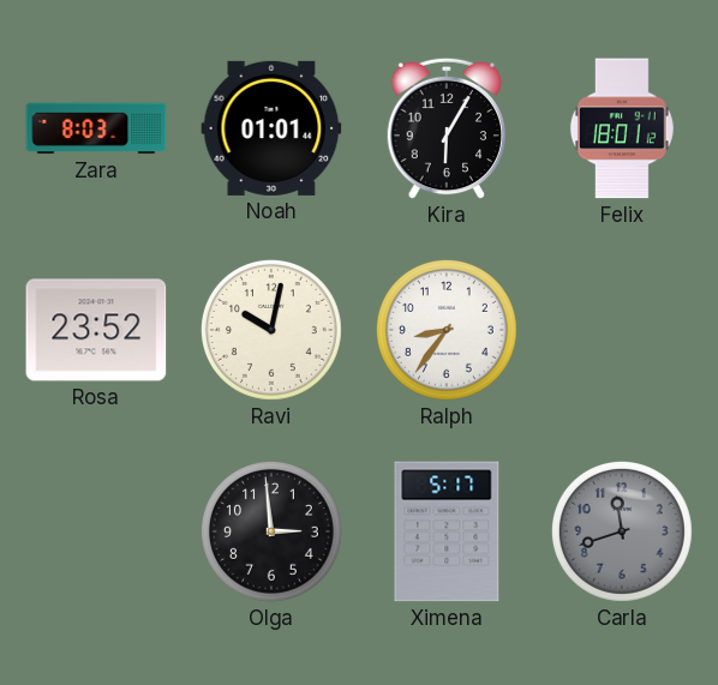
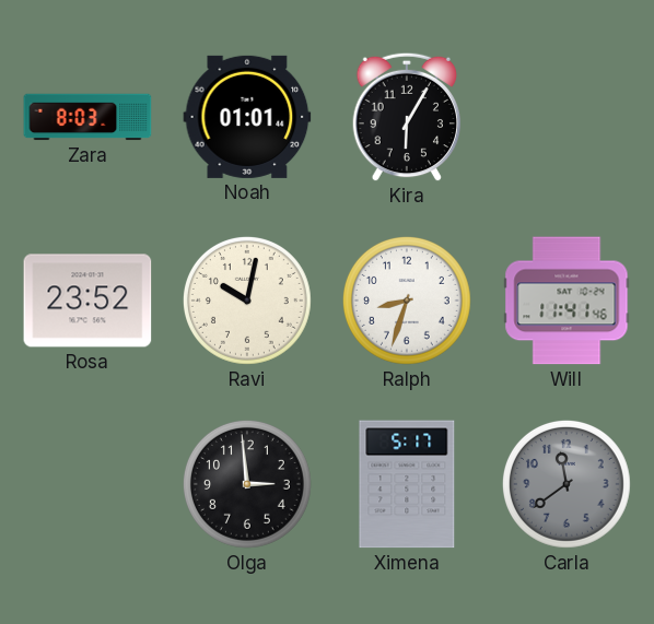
Felix: 18:01 -> none
Ralph: 8:36 -> 8:33
Will: none -> 11:41
Carla: 11:42 -> 11:39
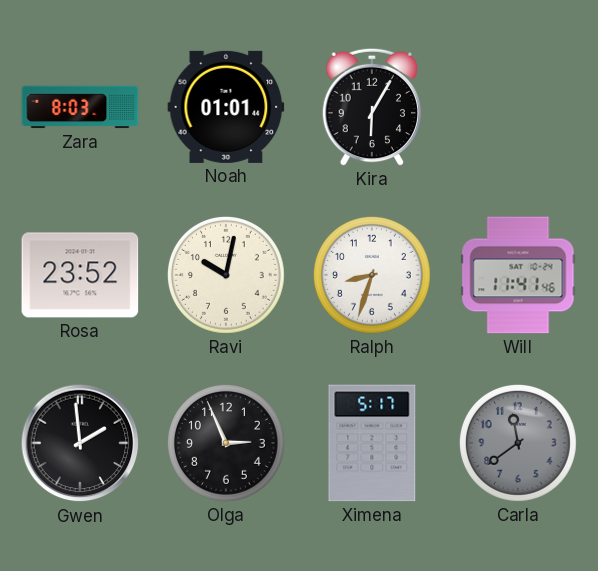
Gwen: none -> 1:59
Olga: 2:59 -> 2:56
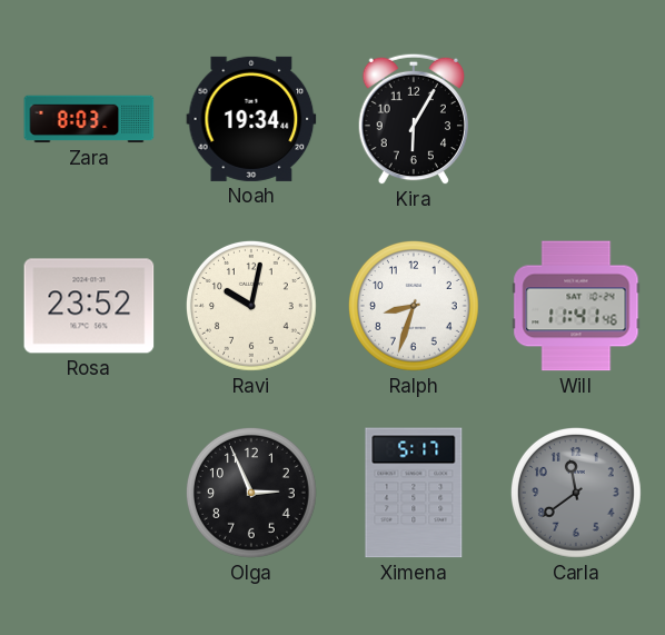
Noah: 01:01 -> 19:34
Gwen: 1:59 -> none
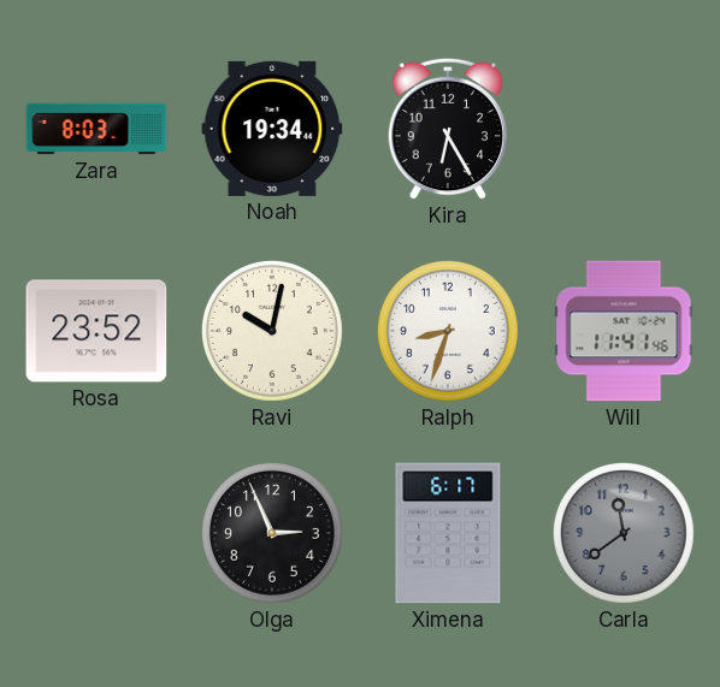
Kira: 6:05 -> 6:25
Ximena: 5:17 -> 6:17
